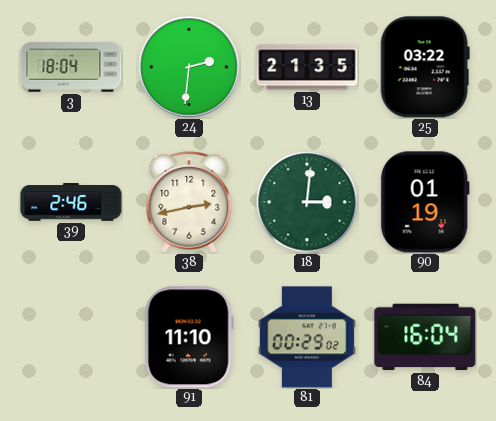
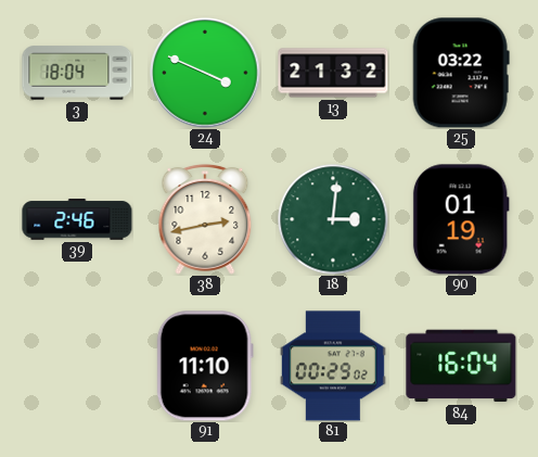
24: 2:31 -> 3:49
13: 21:35 -> 21:32
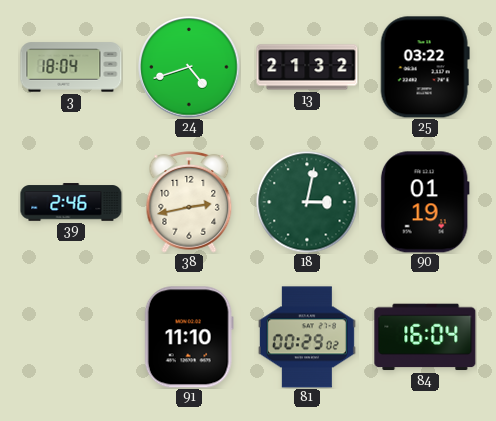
24: 3:49 -> 4:42
18: 3:01 -> 3:02
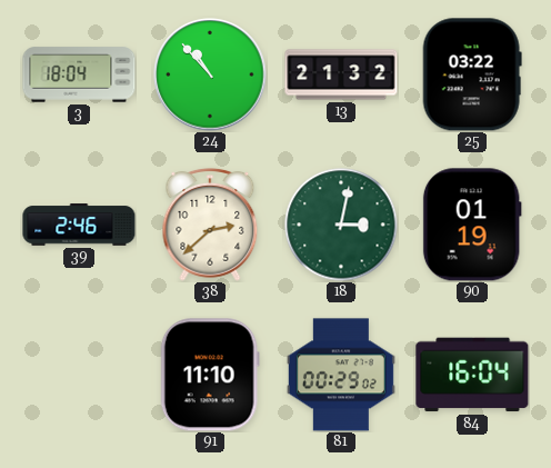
24: 4:42 -> 10:53
38: 2:43 -> 2:38
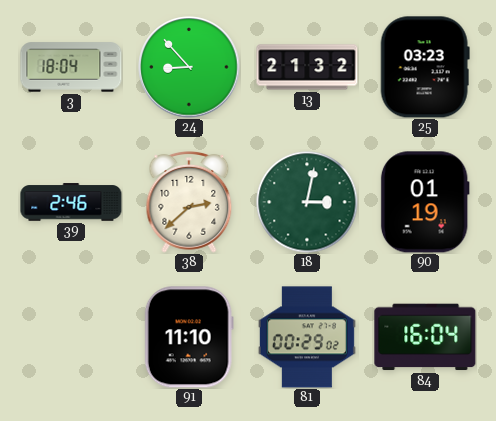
24: 10:53 -> 8:53
25: 03:22 -> 03:23
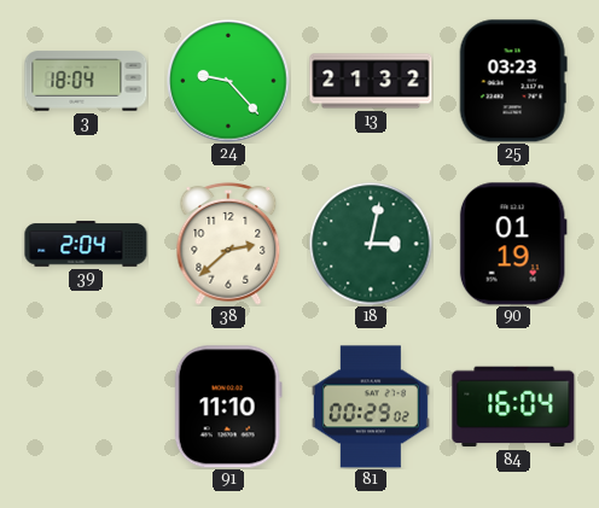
24: 8:53 -> 9:23
39: 2:46 -> 2:04
